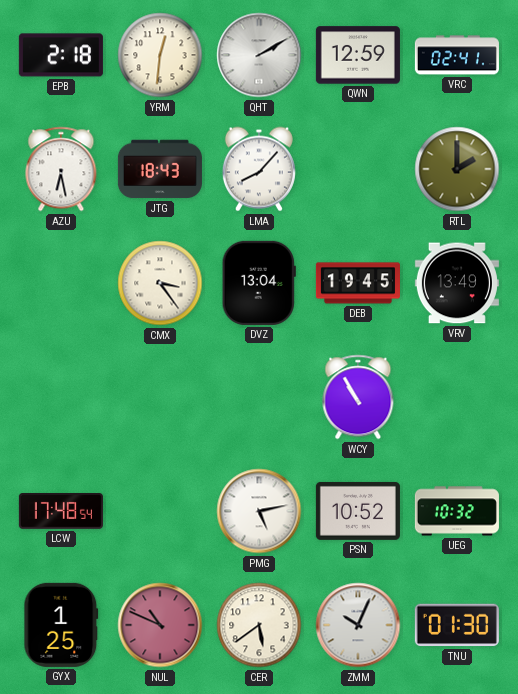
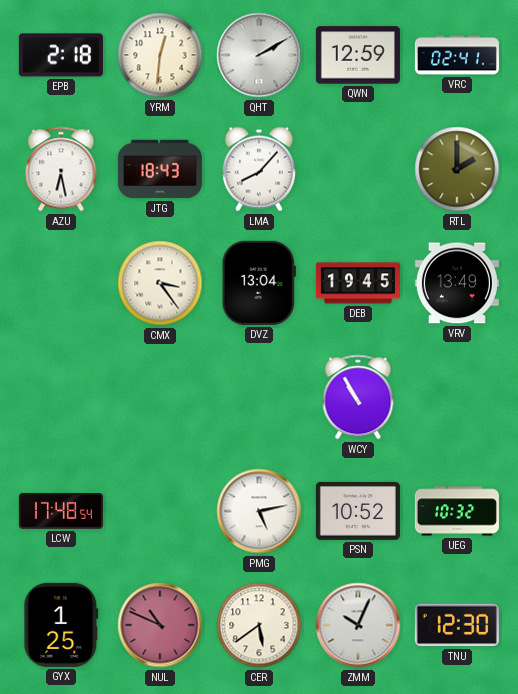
TNU: 01:30 -> 12:30
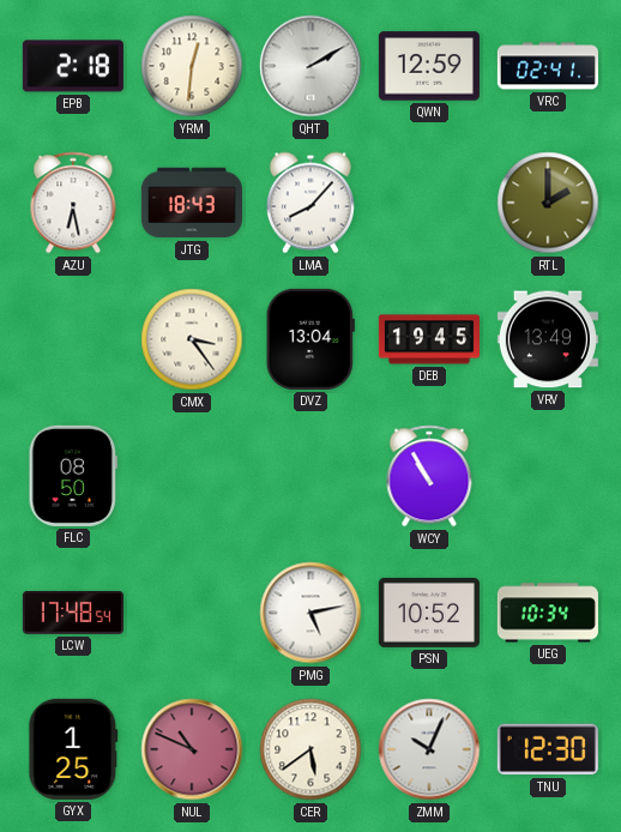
FLC: none -> 08:50
UEG: 10:32 -> 10:34
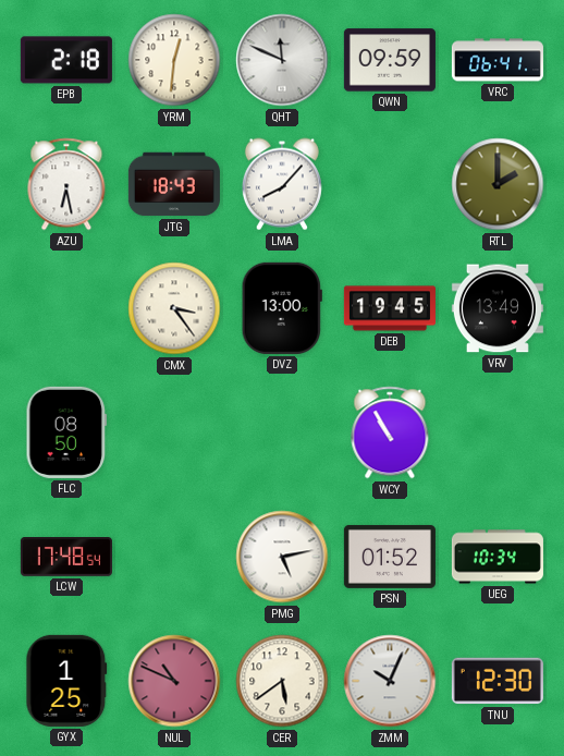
QHT: 2:10 -> 11:49
QWN: 12:59 -> 09:59
VRC: 02:41 -> 06:41
DVZ: 13:04 -> 13:00
PSN: 10:52 -> 01:52
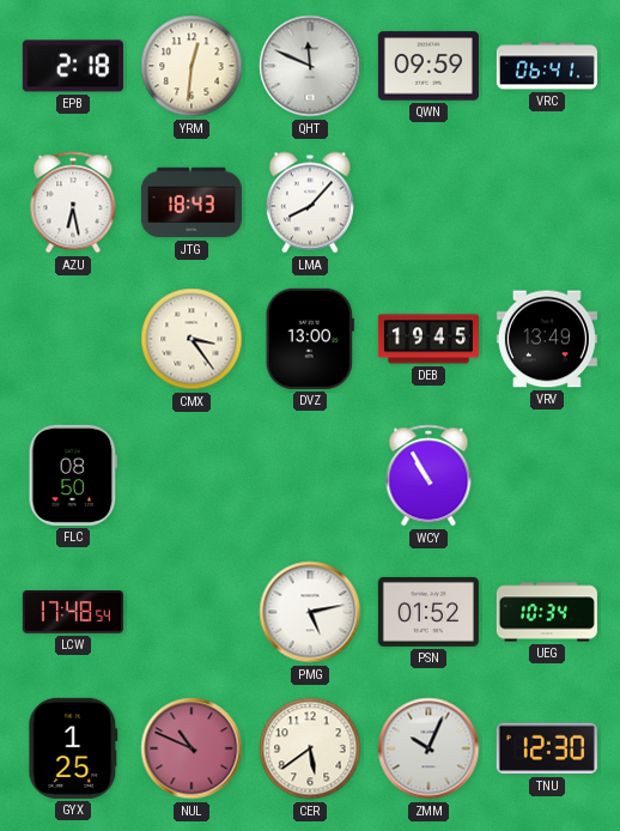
RTL: 2:00 -> none
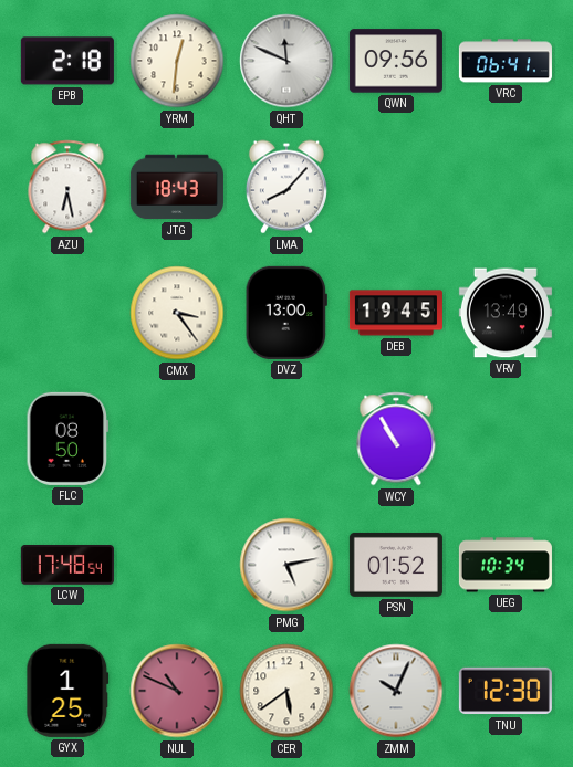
QWN: 09:59 -> 09:56
